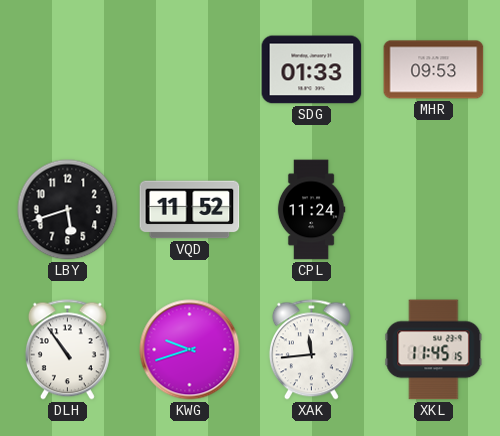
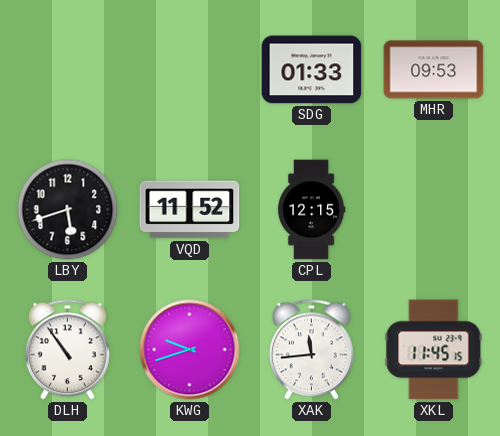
CPL: 11:24 -> 12:15
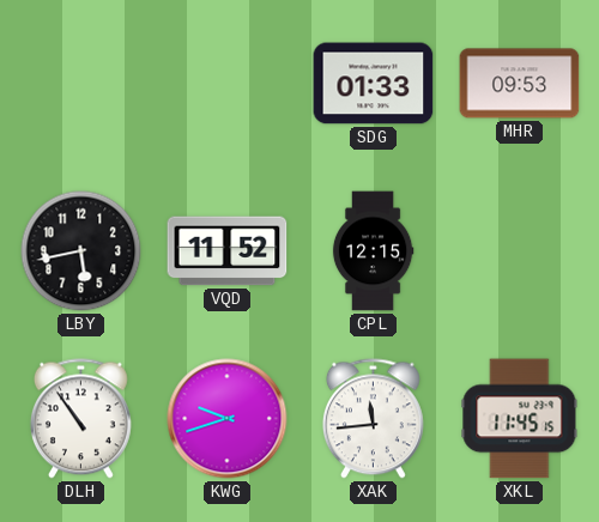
LBY: 5:42 -> 5:43
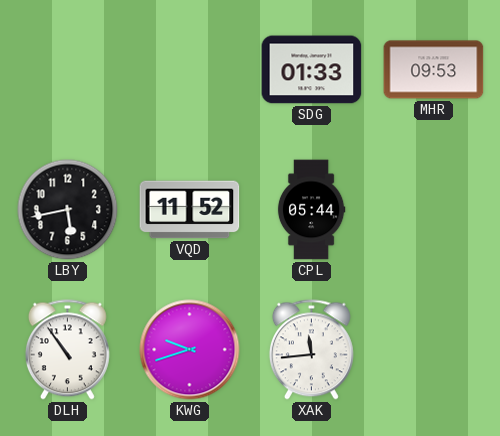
CPL: 12:15 -> 05:44
XKL: 11:45 -> none
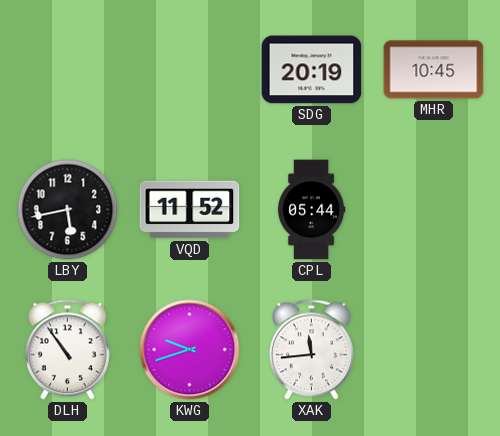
SDG: 01:33 -> 20:19
MHR: 09:53 -> 10:45
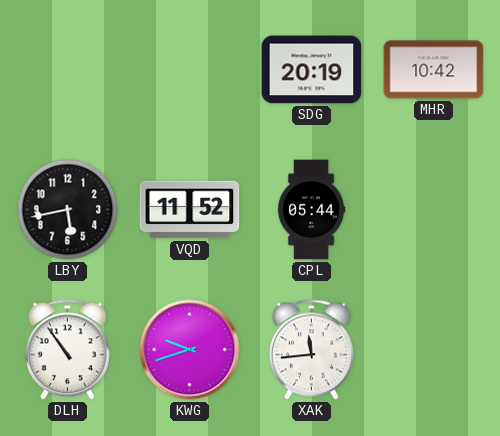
MHR: 10:45 -> 10:42
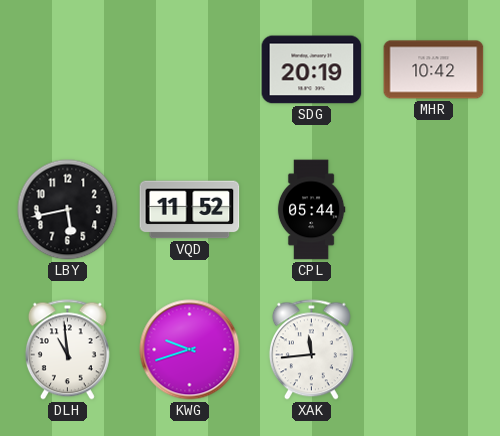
DLH: 10:54 -> 10:59
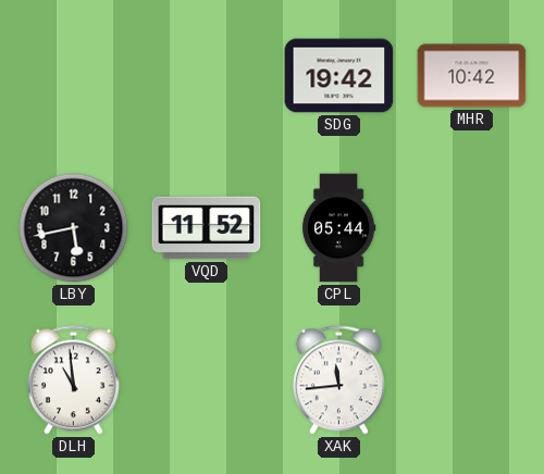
SDG: 20:19 -> 19:42
KWG: 9:42 -> none
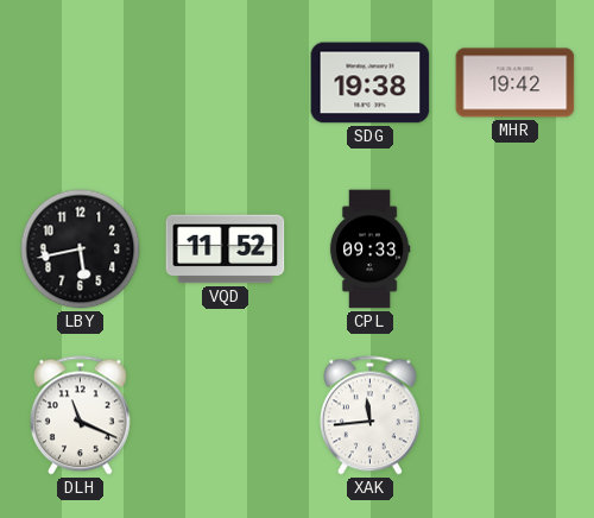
SDG: 19:42 -> 19:38
MHR: 10:42 -> 19:42
CPL: 05:44 -> 09:33
DLH: 10:59 -> 11:19
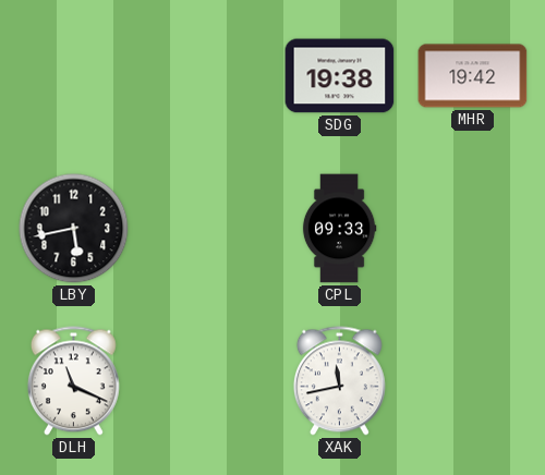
VQD: 11:52 -> none
XAK: 11:44 -> 11:43
